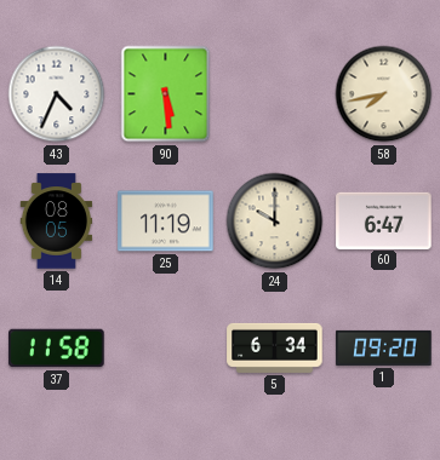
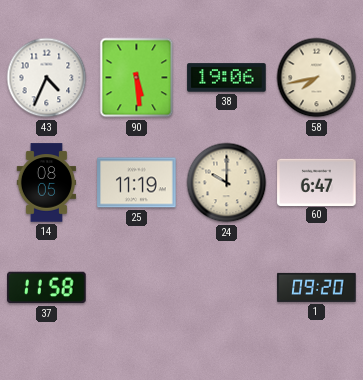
38: none -> 19:06
5: 6:34 -> none
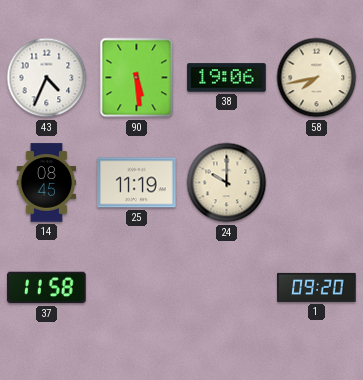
14: 08:05 -> 08:45
60: 6:47 -> none
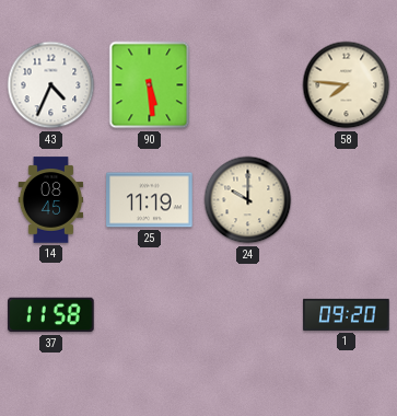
38: 19:06 -> none
58: 7:43 -> 7:46
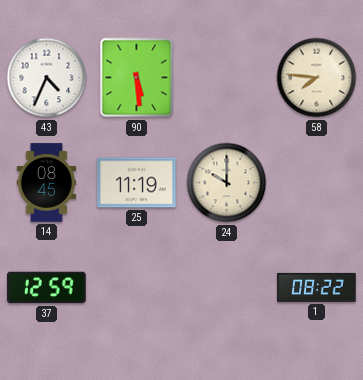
37: 11:58 -> 12:59
1: 09:20 -> 08:22
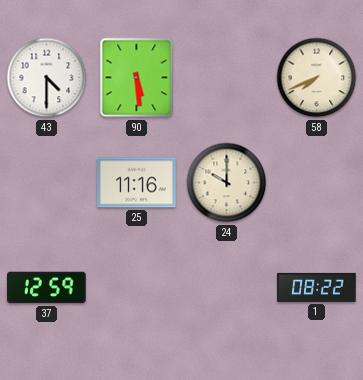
43: 4:34 -> 4:30
58: 7:46 -> 7:41
14: 08:45 -> none
25: 11:19 -> 11:16
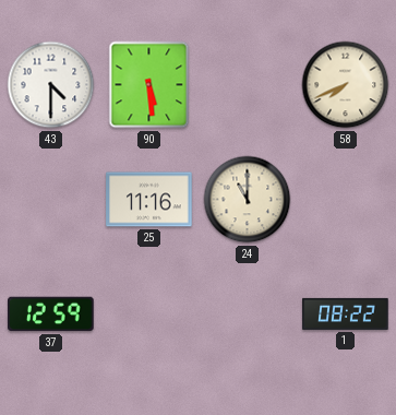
24: 10:00 -> 11:00
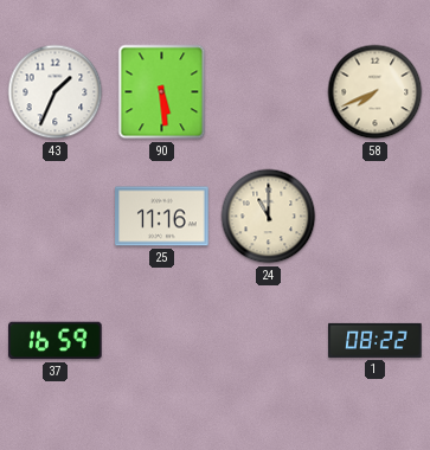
43: 4:30 -> 1:34
37: 12:59 -> 16:59
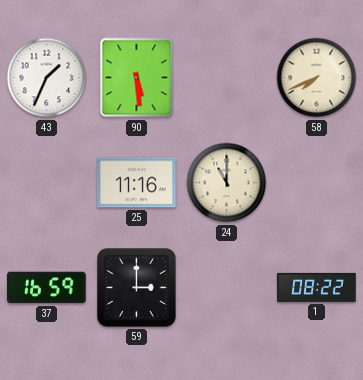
59: none -> 3:00
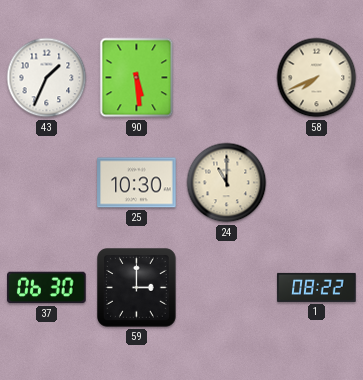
25: 11:16 -> 10:30
37: 16:59 -> 06:30
